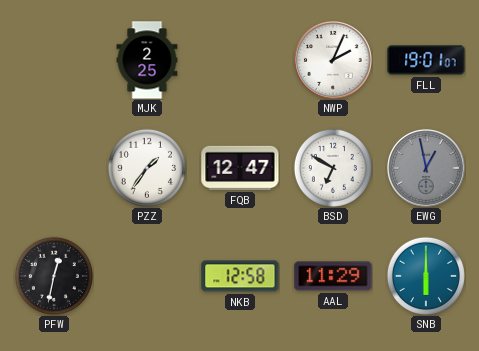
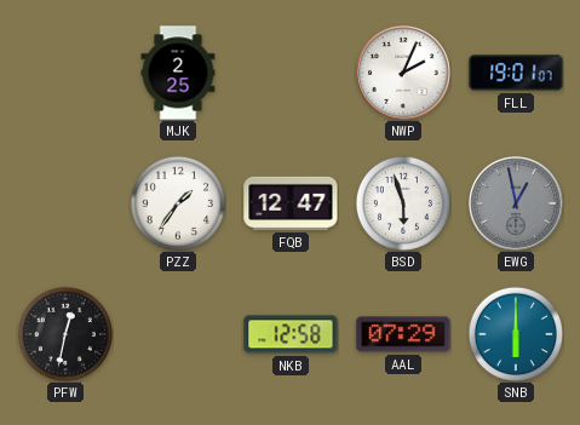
BSD: 6:50 -> 5:57
AAL: 11:29 -> 07:29
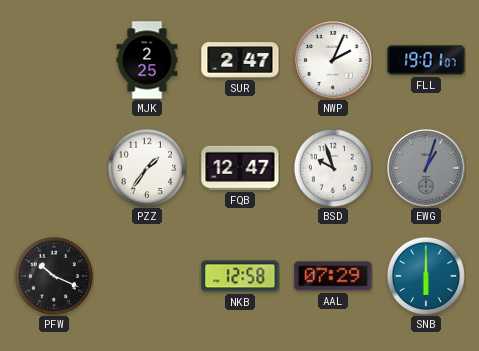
SUR: none -> 2:47
BSD: 5:57 -> 9:57
EWG: 12:58 -> 1:03
PFW: 12:32 -> 10:19
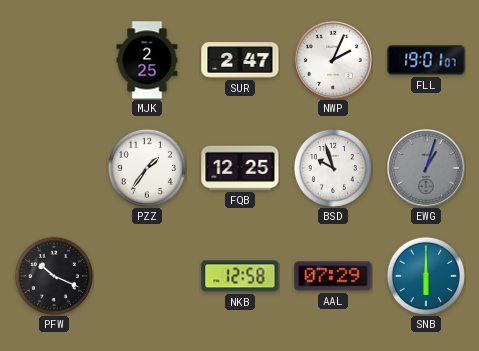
FQB: 12:47 -> 12:25
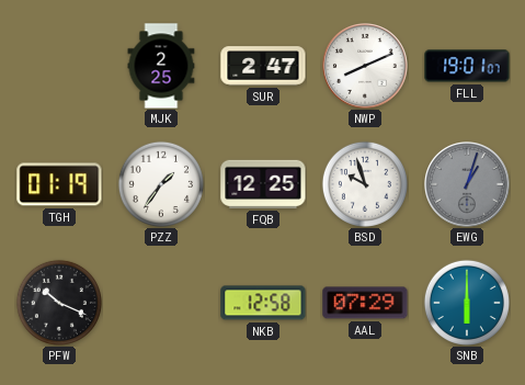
NWP: 2:04 -> 8:11
TGH: none -> 01:19
